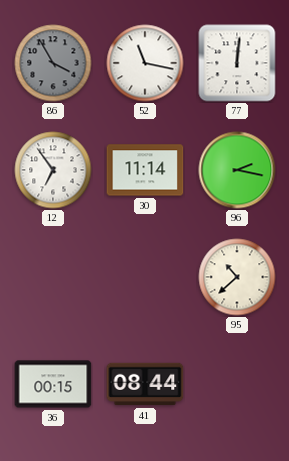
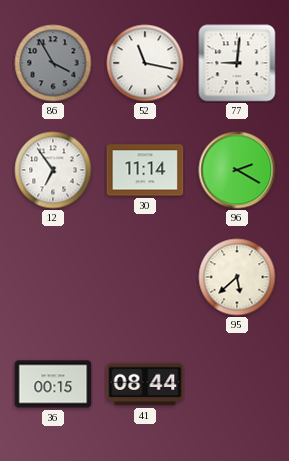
77: 12:01 -> 9:01
96: 2:17 -> 2:20
95: 10:38 -> 5:38
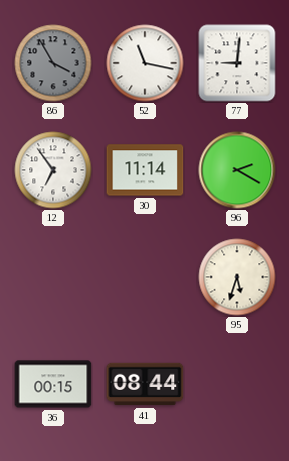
95: 5:38 -> 5:33
